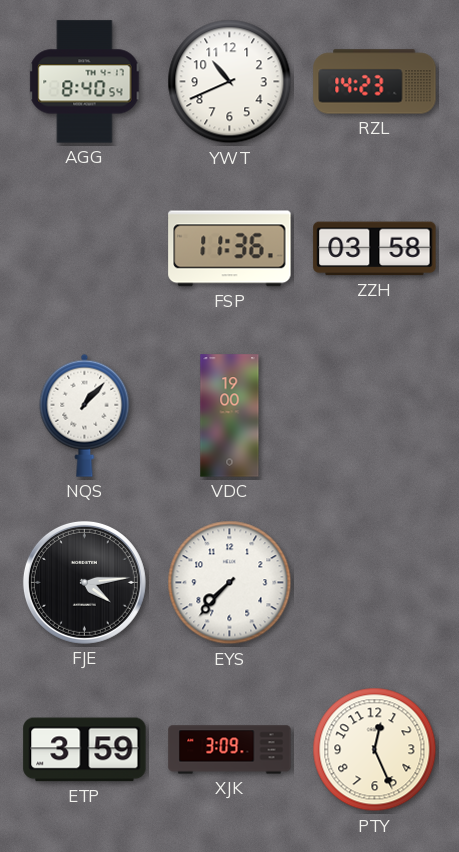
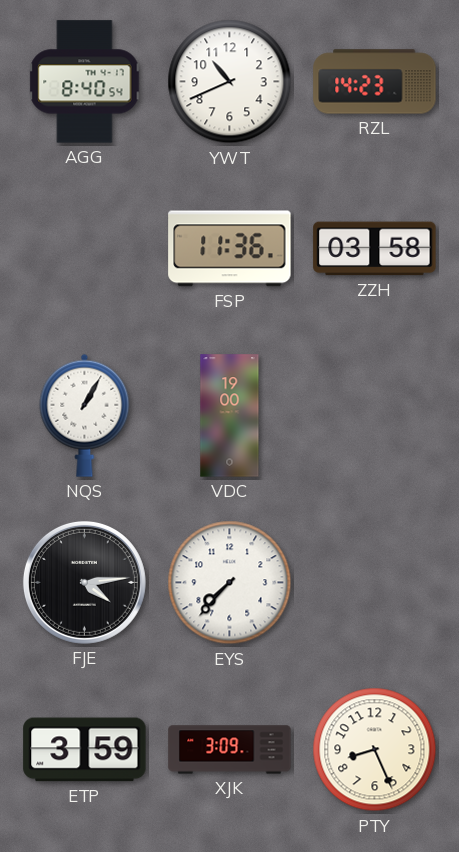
NQS: 1:07 -> 1:05
PTY: 12:26 -> 8:26
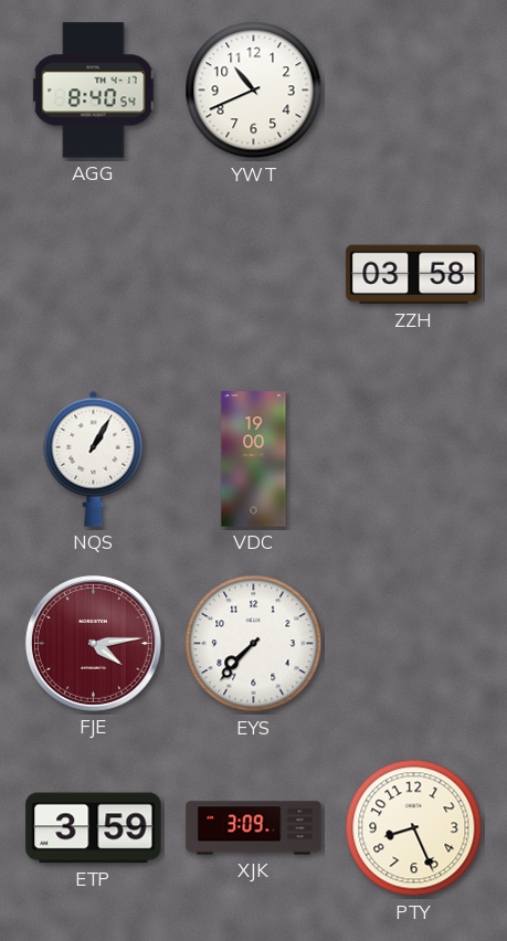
RZL: 14:23 -> none
FSP: 11:36 -> none
FJE dial: black -> burgundy
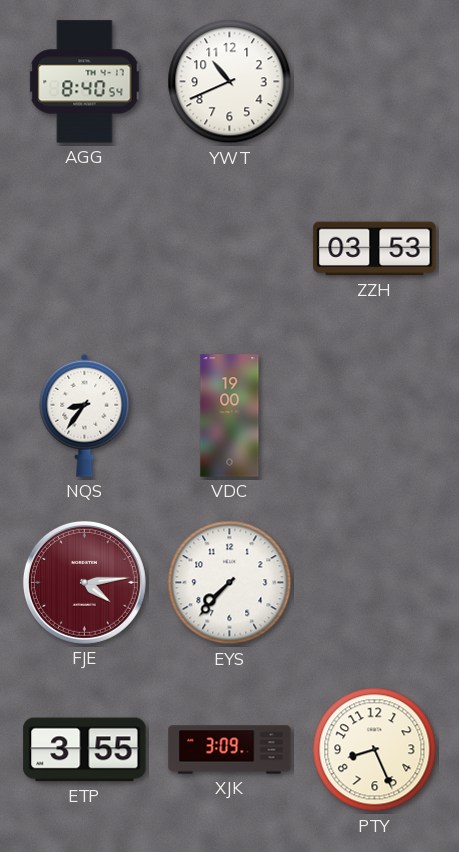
ZZH: 03:58 -> 03:53
NQS: 1:05 -> 8:36
ETP: 3:59 -> 3:55
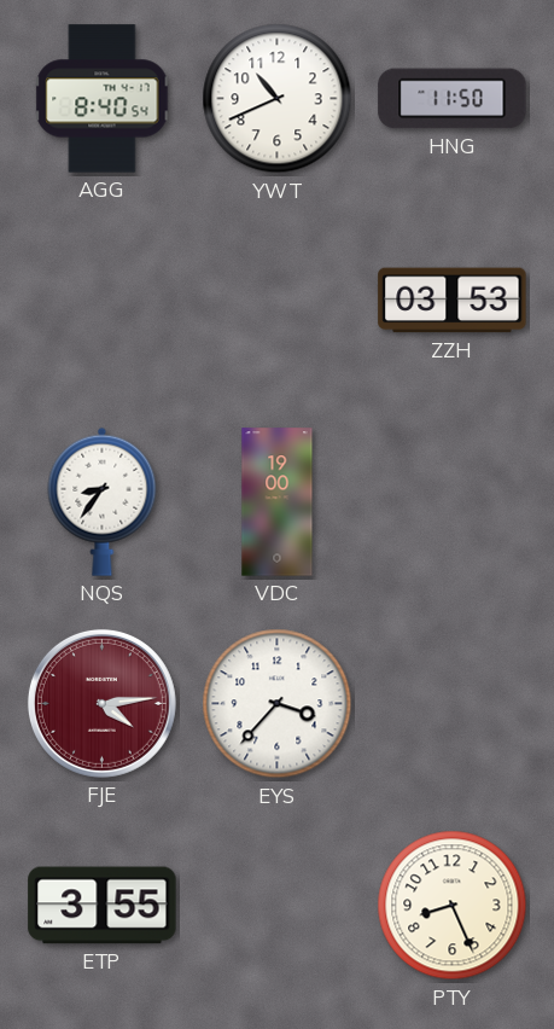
HNG: none -> 11:50
EYS: 7:37 -> 3:37
XJK: 3:09 -> none
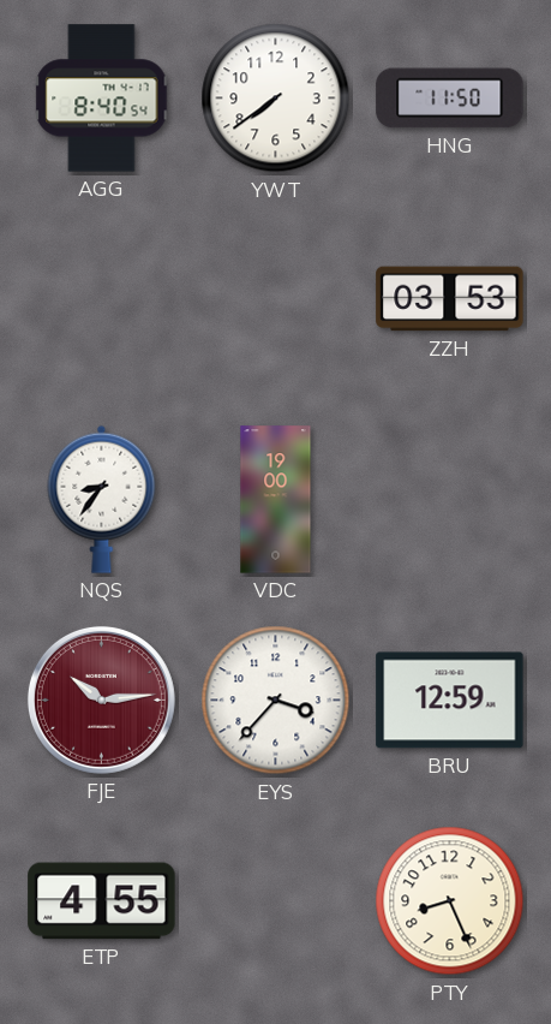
YWT: 10:41 -> 7:39
FJE: 4:14 -> 10:14
BRU: none -> 12:59
ETP: 3:55 -> 4:55
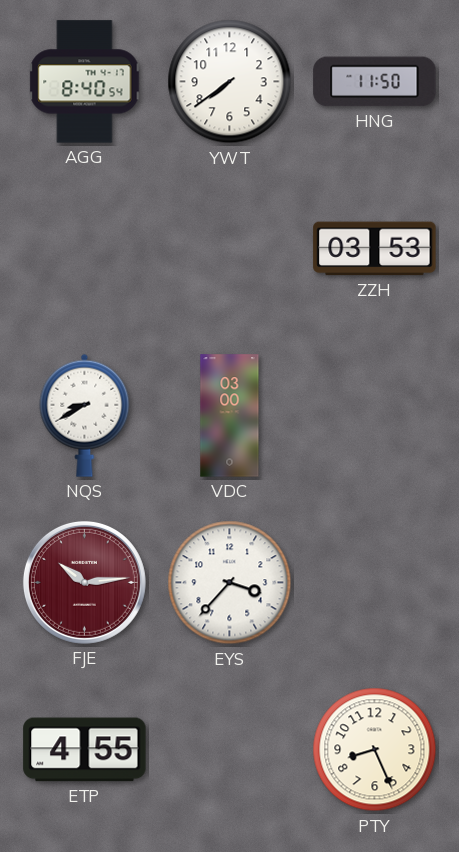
NQS: 8:36 -> 8:40
VDC: 19:00 -> 03:00
BRU: 12:59 -> none
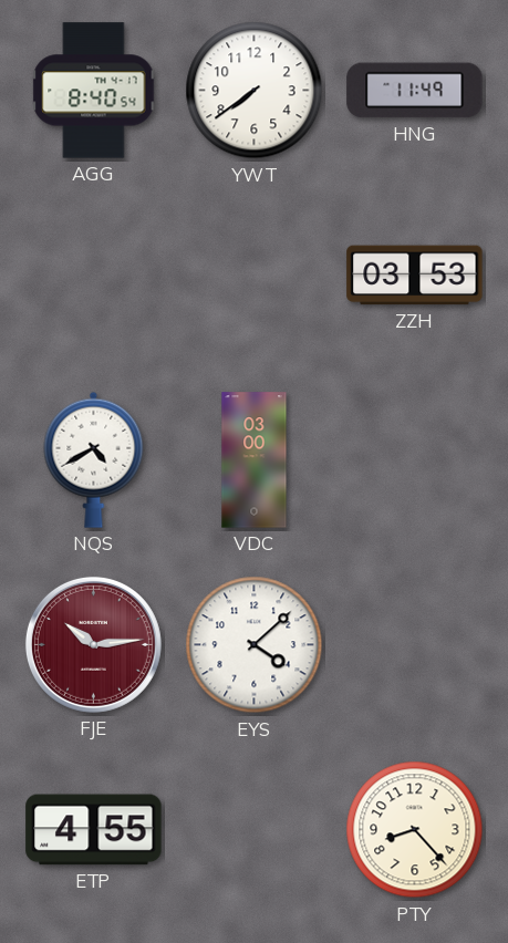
HNG: 11:50 -> 11:49
NQS: 8:40 -> 4:40
EYS: 3:37 -> 4:08
PTY: 8:26 -> 8:23
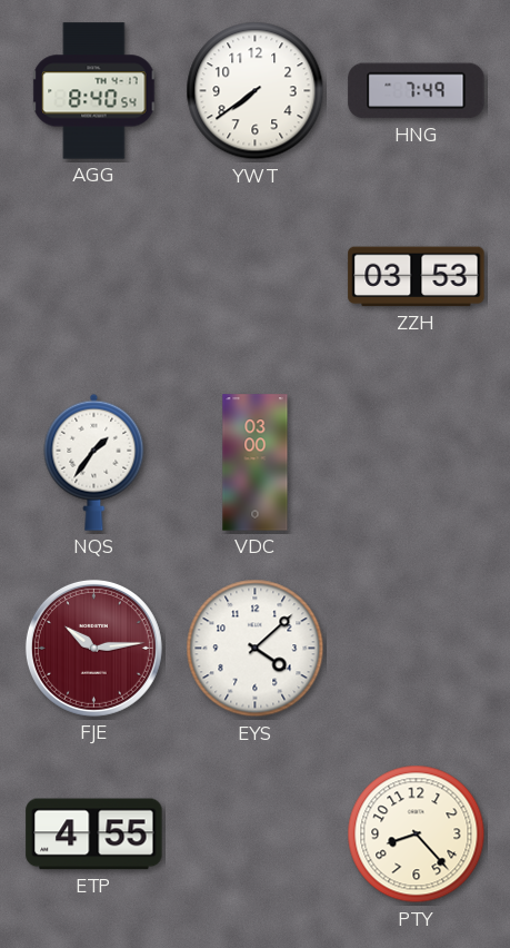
HNG: 11:49 -> 7:49
NQS: 4:40 -> 1:36
